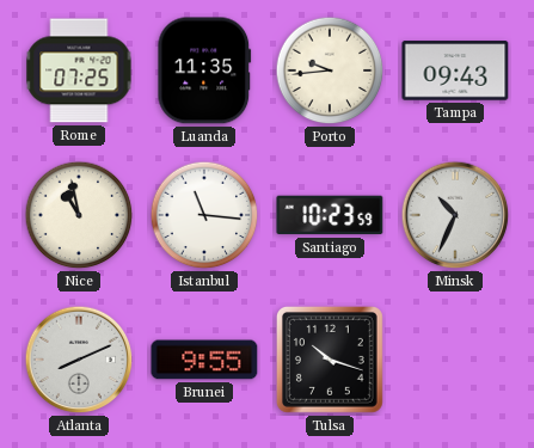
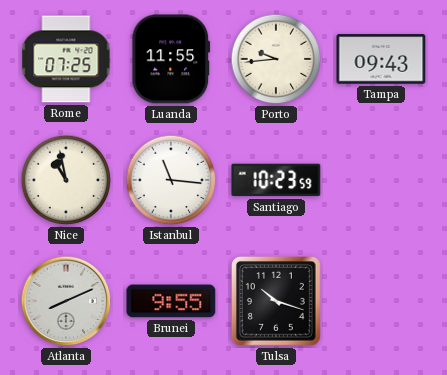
Luanda: 11:35 -> 11:55
Minsk: 10:34 -> none
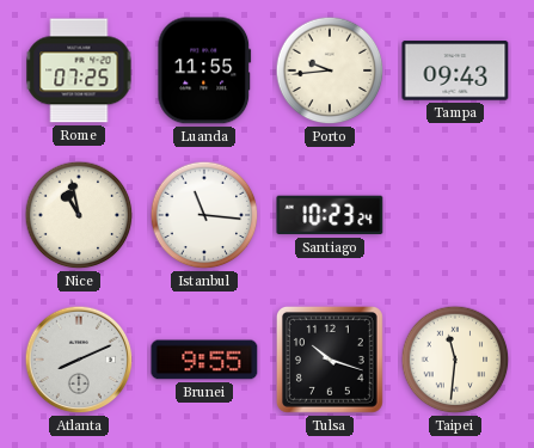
Santiago: 10:23:59 -> 10:23:24
Taipei: none -> 11:31
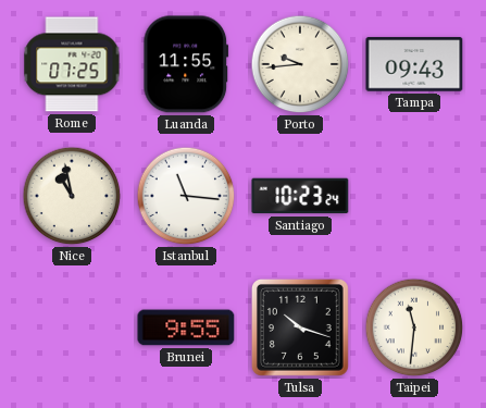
Atlanta: 8:11 -> none
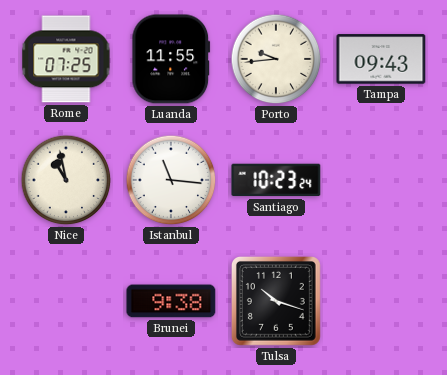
Brunei: 9:55 -> 9:38
Taipei: 11:31 -> none
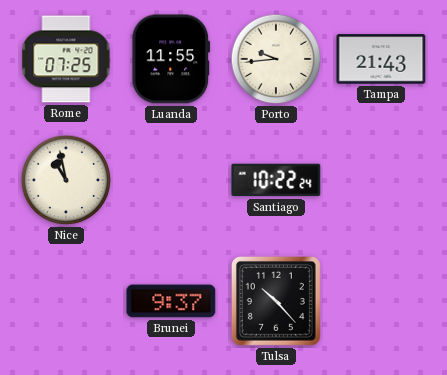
Tampa: 09:43 -> 21:43
Istanbul: 11:16 -> none
Santiago: 10:23 -> 10:22
Brunei: 9:38 -> 9:37
Tulsa: 10:18 -> 10:23
